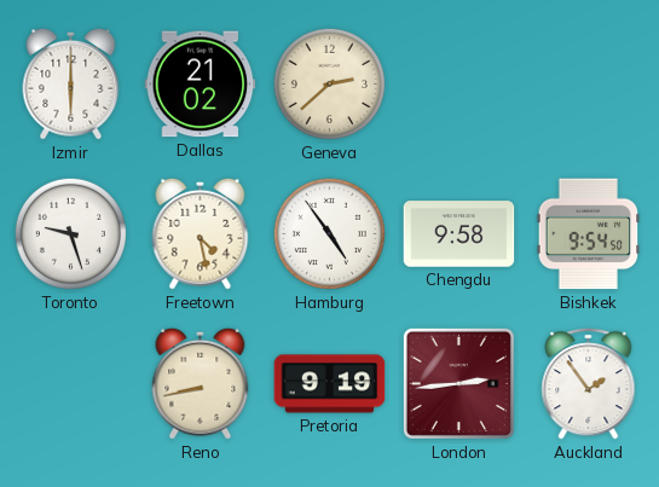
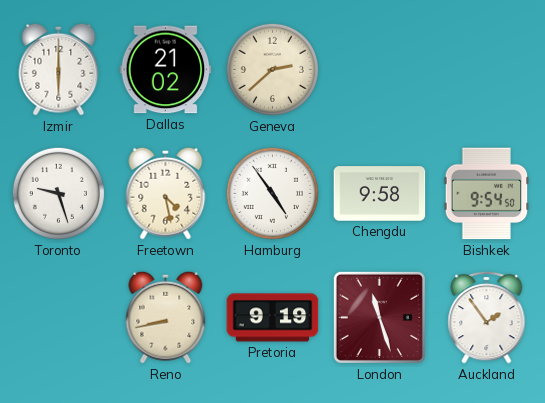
London: 2:44 -> 11:27
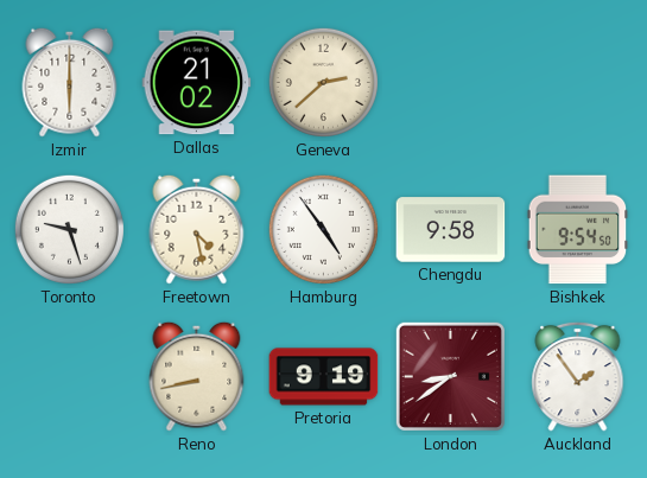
London: 11:27 -> 8:39
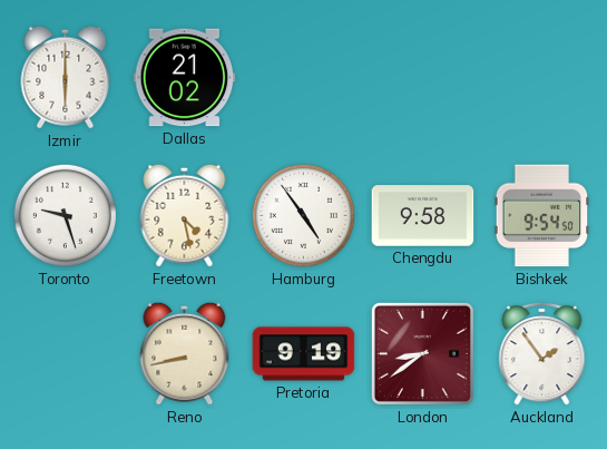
Geneva: 2:38 -> none
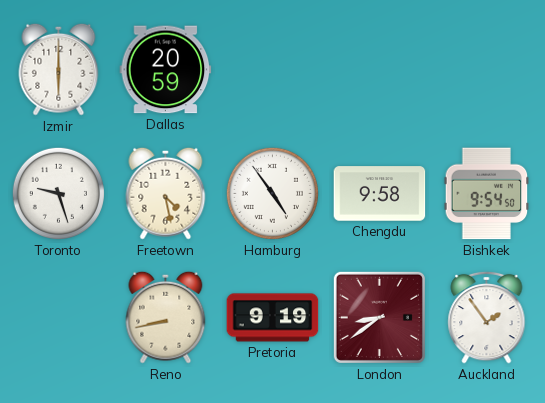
Dallas: 21:02 -> 20:59
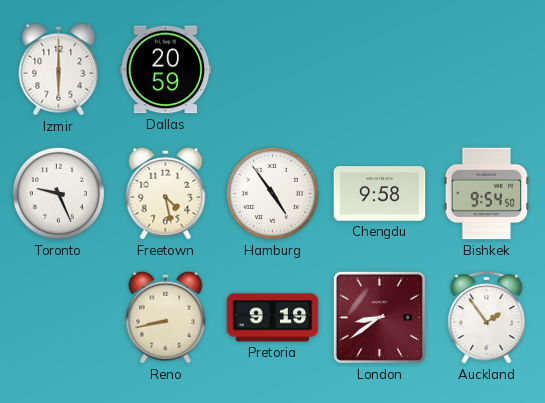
Toronto: 9:27 -> 9:26
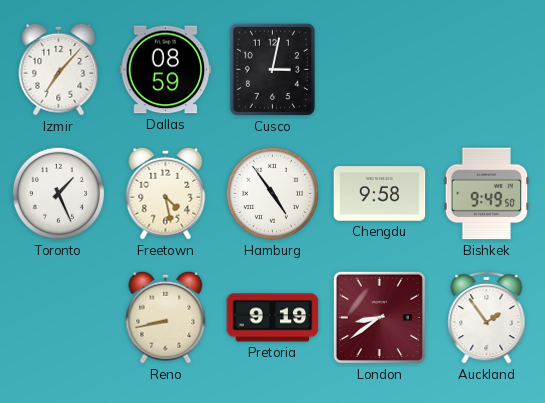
Izmir: 6:00 -> 7:07
Dallas: 20:59 -> 08:59
Cusco: none -> 3:02
Toronto: 9:26 -> 1:26
Bishkek: 9:54 -> 9:49
